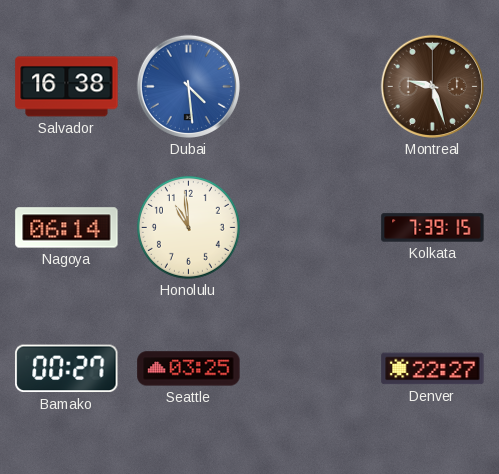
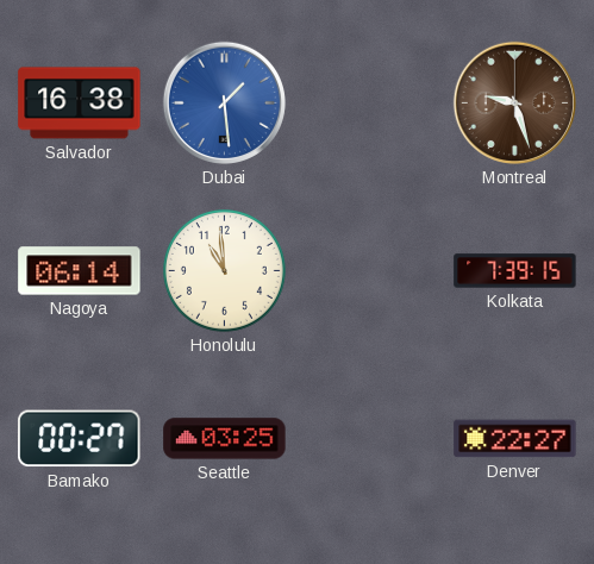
Dubai: 4:29 -> 1:29
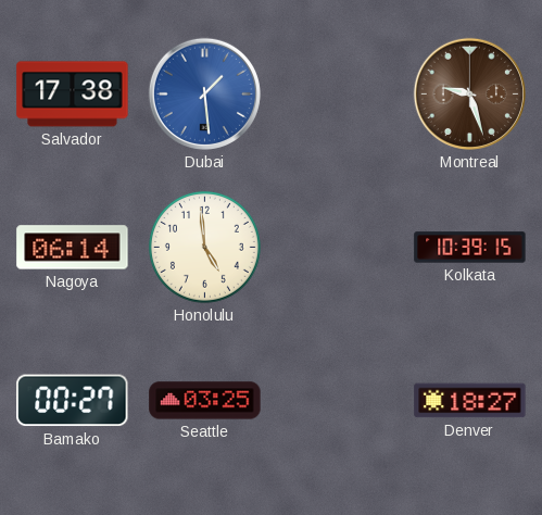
Salvador: 16:38 -> 17:38
Honolulu: 10:59 -> 4:59
Kolkata: 7:39 -> 10:39
Denver: 22:27 -> 18:27
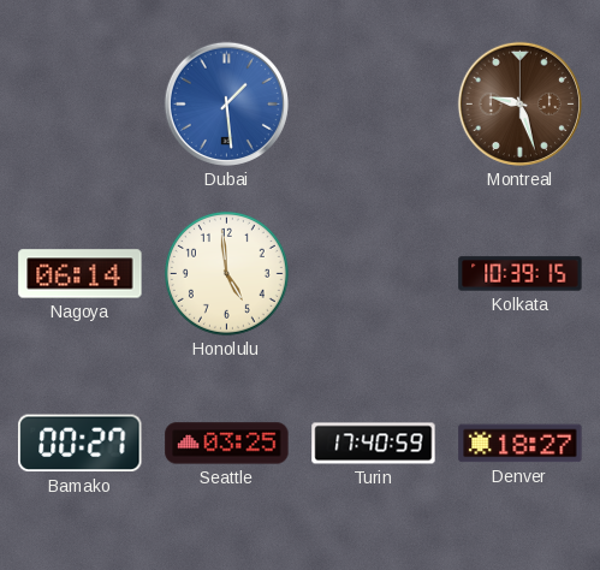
Salvador: 17:38 -> none
Turin: none -> 17:40
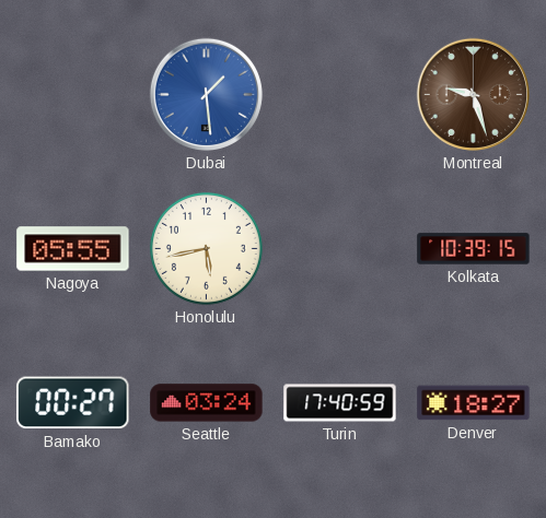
Nagoya: 06:14 -> 05:55
Honolulu: 4:59 -> 5:43
Seattle: 03:25 -> 03:24
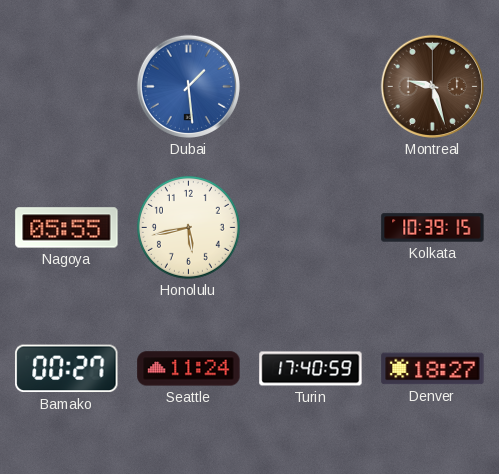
Seattle: 03:24 -> 11:24
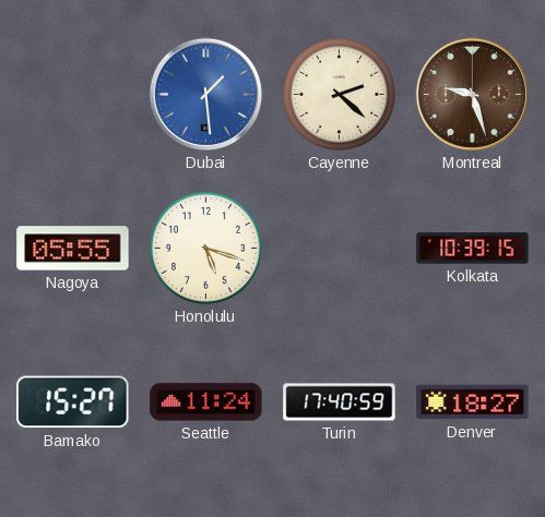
Cayenne: none -> 2:22
Honolulu: 5:43 -> 5:18
Bamako: 00:27 -> 15:27
